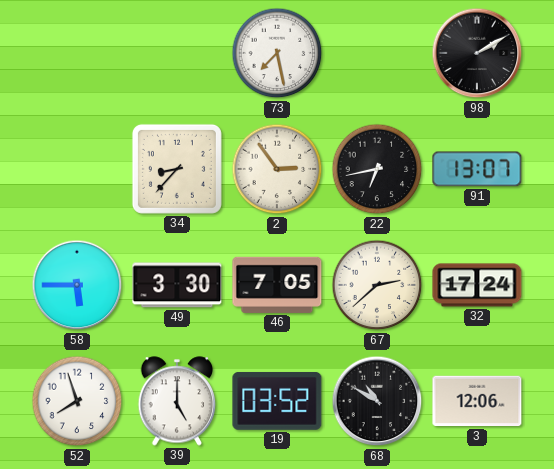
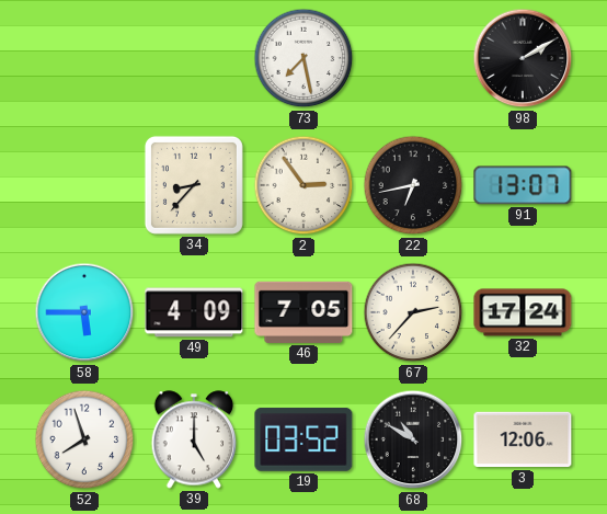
49: 3:30 -> 4:09
67: 2:38 -> 2:37
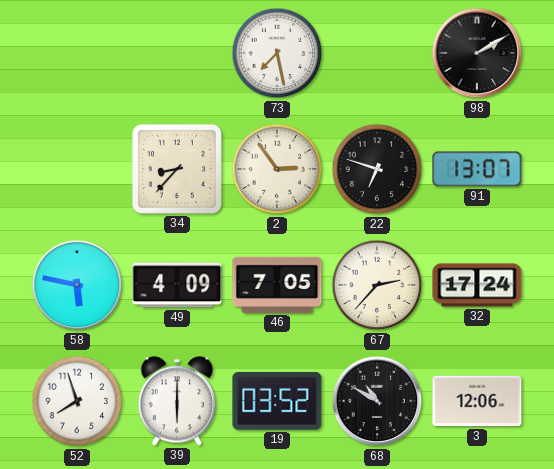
22: 6:43 -> 6:48
58: 5:45 -> 5:47
39: 5:00 -> 6:00
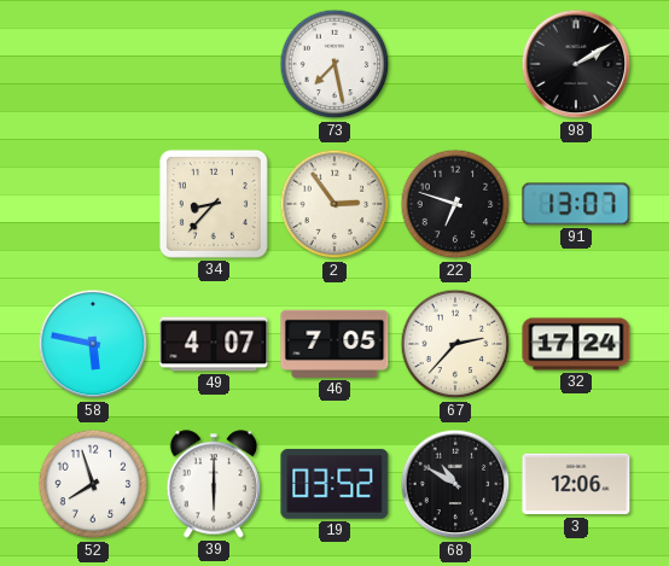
49: 4:09 -> 4:07
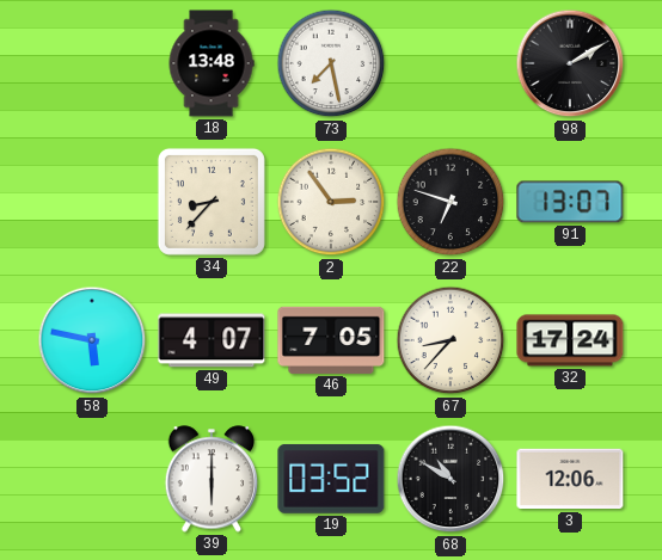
18: none -> 13:48
67: 2:37 -> 8:37
52: 7:57 -> none
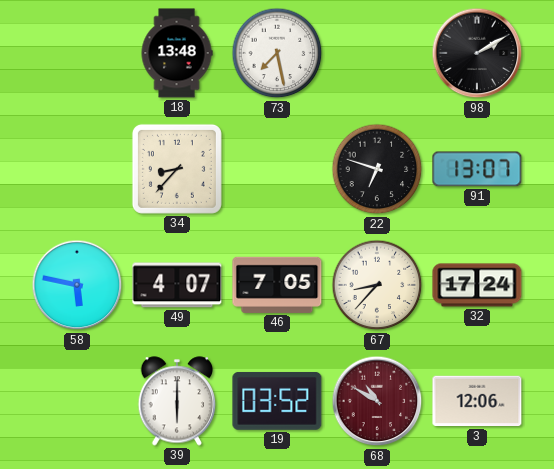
2: 2:54 -> none
68 dial: black -> burgundy
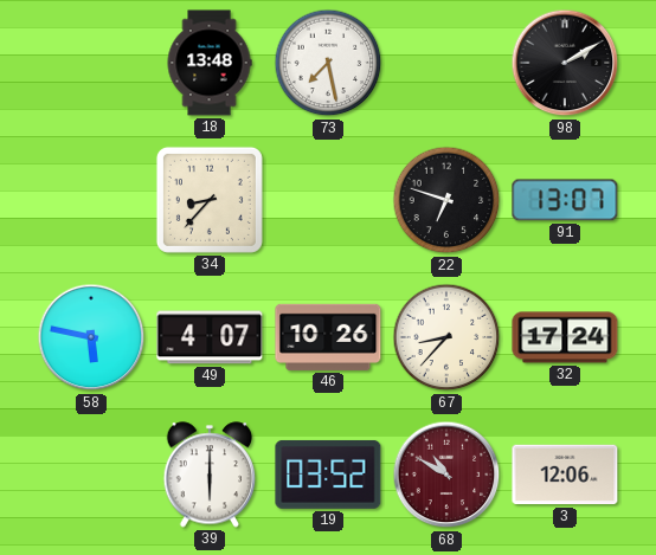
46: 7:05 -> 10:26
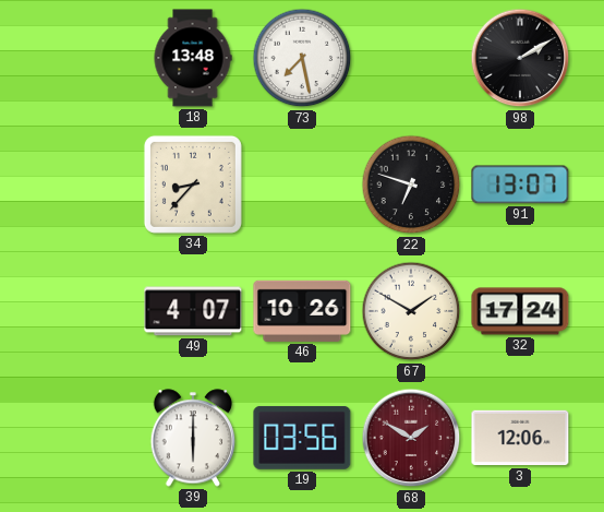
58: 5:47 -> none
67: 8:37 -> 1:50
19: 03:52 -> 03:56
68: 10:50 -> 1:50
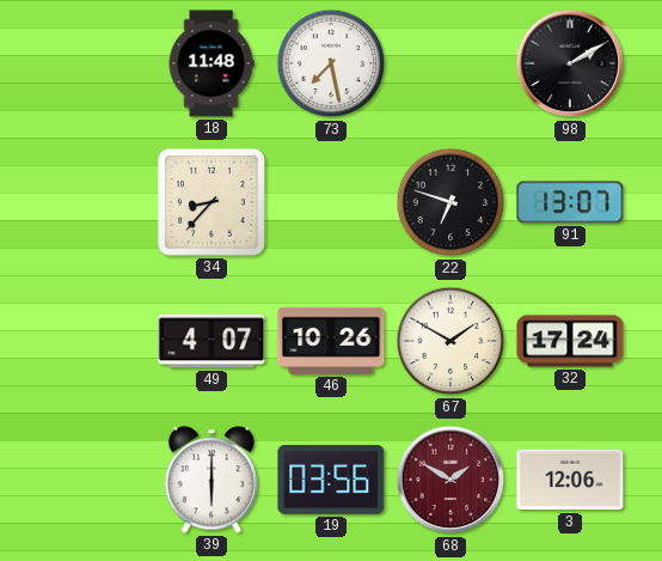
18: 13:48 -> 11:48
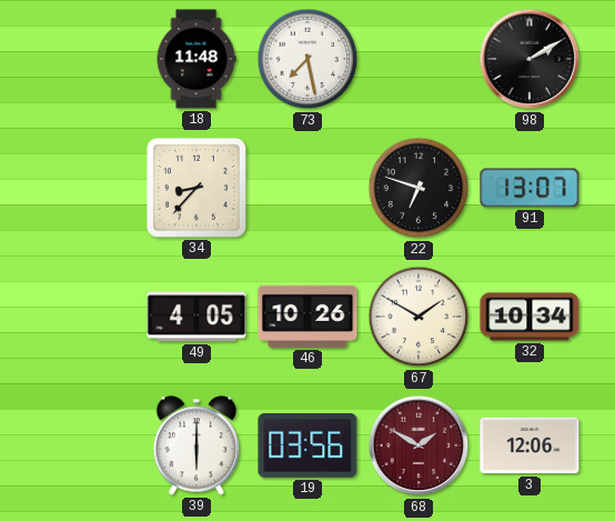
49: 4:07 -> 4:05
32: 17:24 -> 10:34
